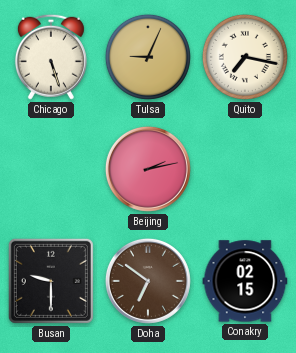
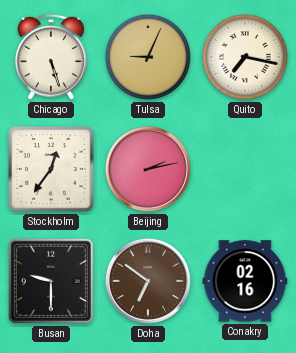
Stockholm: none -> 12:36
Conakry: 02:15 -> 02:16
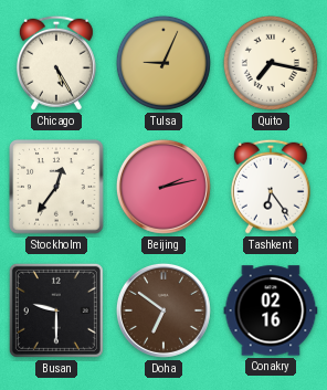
Chicago: 5:27 -> 5:25
Tashkent: none -> 6:24
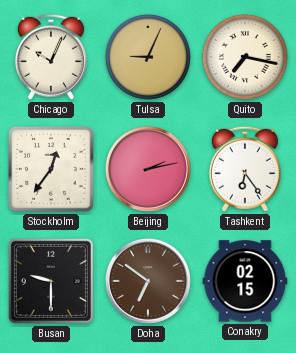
Chicago: 5:25 -> 10:04
Conakry: 02:16 -> 02:15
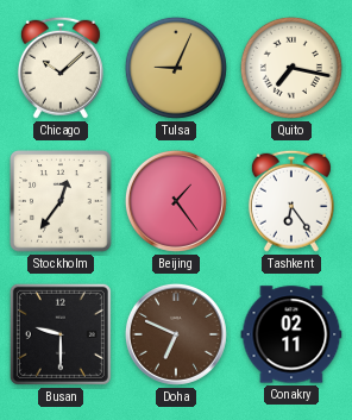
Chicago: 10:04 -> 10:08
Beijing: 2:13 -> 1:24
Doha: 6:51 -> 6:49
Conakry: 02:15 -> 02:11
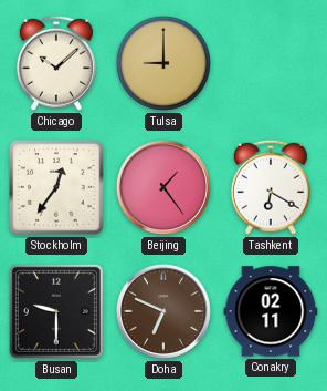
Tulsa: 9:04 -> 9:00
Quito: 7:17 -> none
Tashkent: 6:24 -> 6:20
